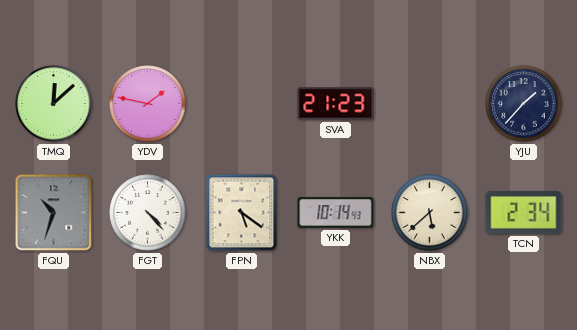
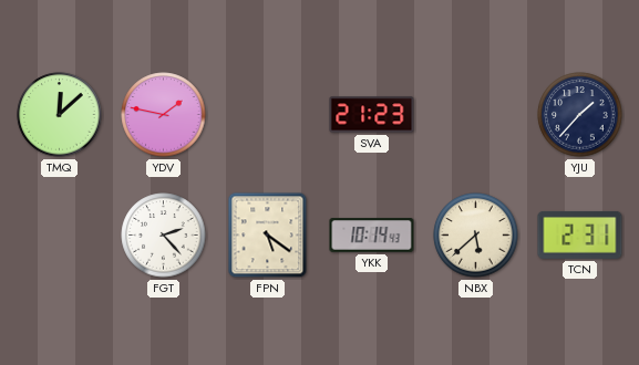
FQU: 10:33 -> none
FGT: 4:23 -> 2:23
TCN: 2:34 -> 2:31
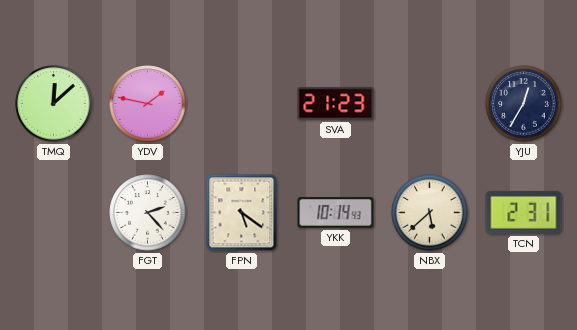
YJU: 1:37 -> 12:35
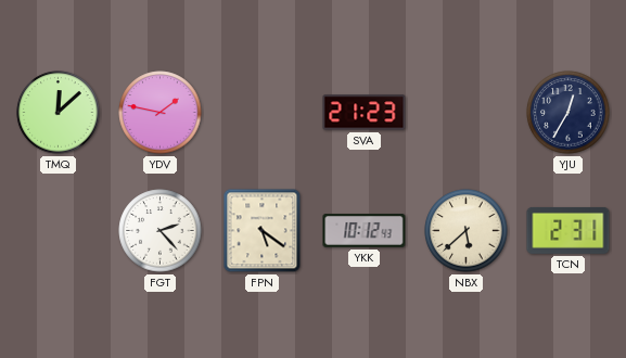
YKK: 10:14 -> 10:12
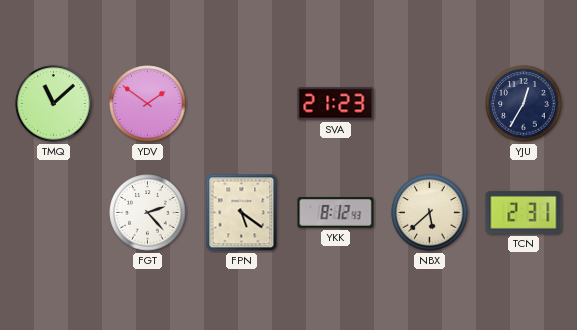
TMQ: 12:08 -> 11:08
YDV: 1:47 -> 1:51
YKK: 10:12 -> 8:12
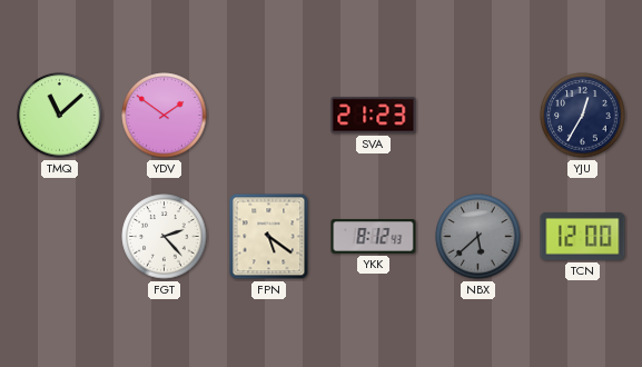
NBX dial: cream -> grey
TCN: 2:31 -> 12:00
